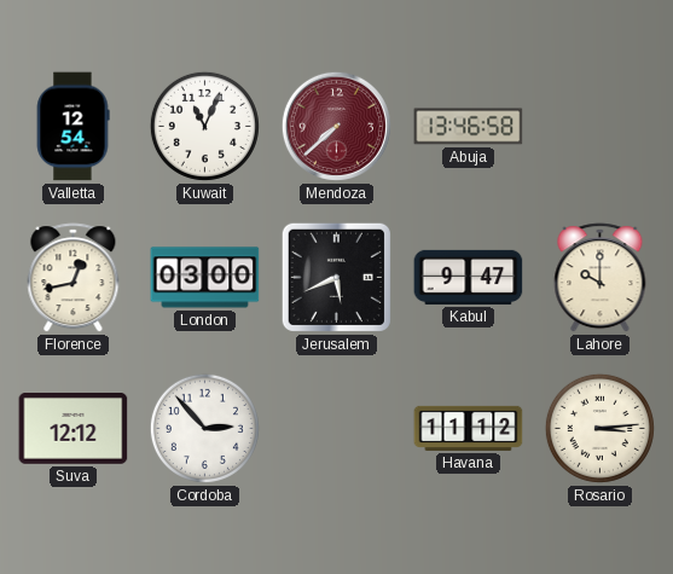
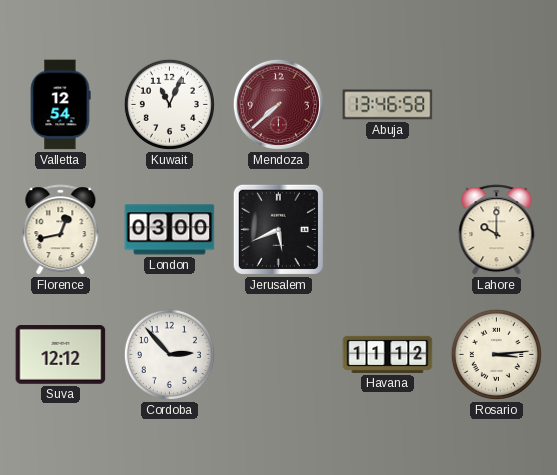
Kabul: 9:47 -> none
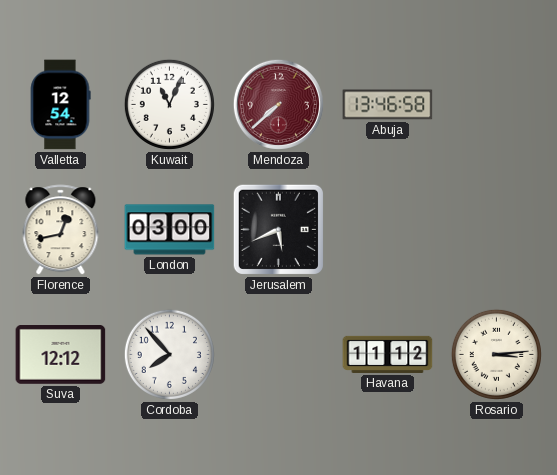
Lahore: 10:00 -> none
Cordoba: 2:53 -> 7:53
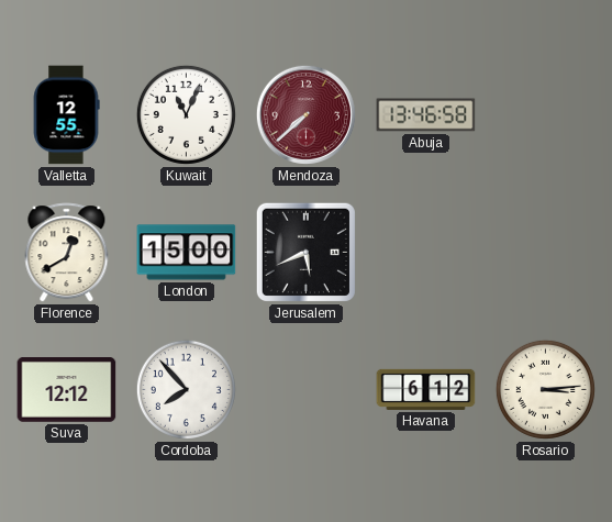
Valletta: 12:54 -> 12:55
Florence: 12:43 -> 12:40
London: 03:00 -> 15:00
Havana: 11:12 -> 6:12
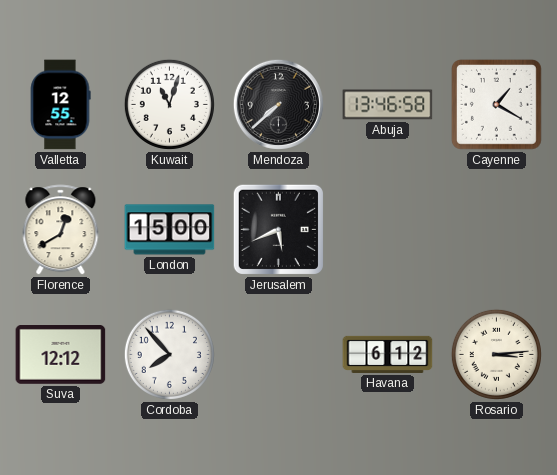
Kuwait: 11:04 -> 11:03
Mendoza dial: burgundy -> black
Cayenne: none -> 1:20
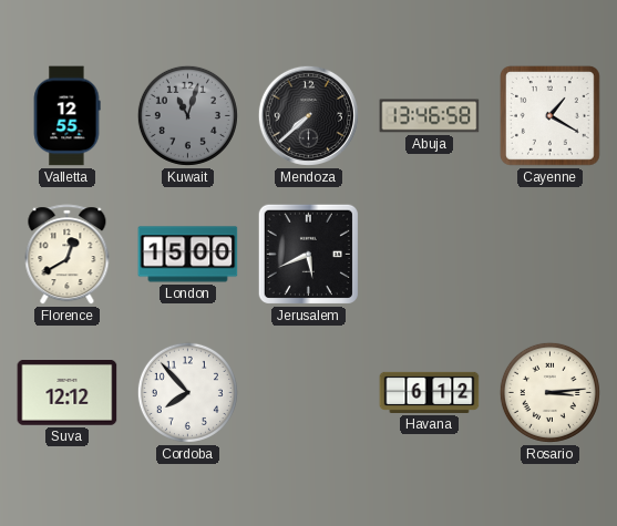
Kuwait dial: white -> grey
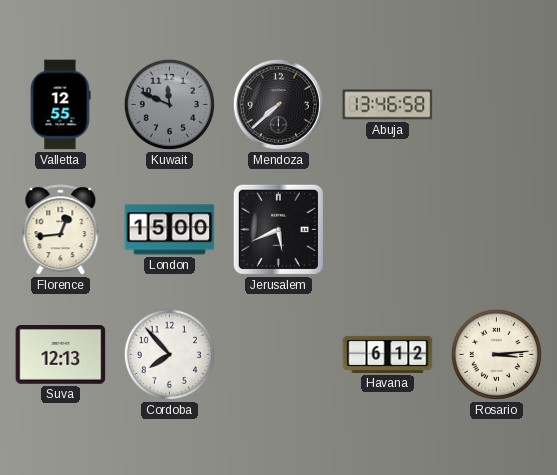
Kuwait: 11:03 -> 11:49
Cayenne: 1:20 -> none
Florence: 12:40 -> 12:44
Suva: 12:12 -> 12:13
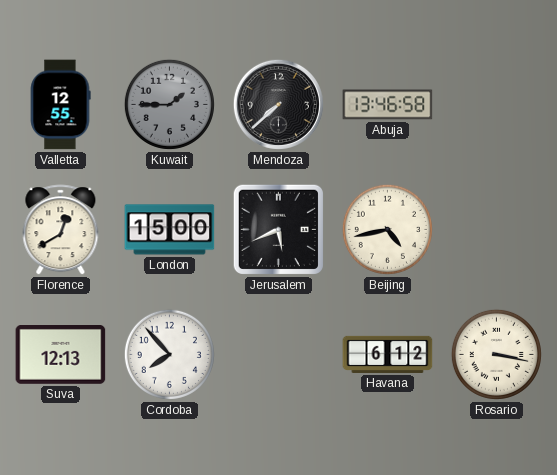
Kuwait: 11:49 -> 1:45
Florence: 12:44 -> 12:40
Beijing: none -> 4:43
Rosario: 3:14 -> 3:17
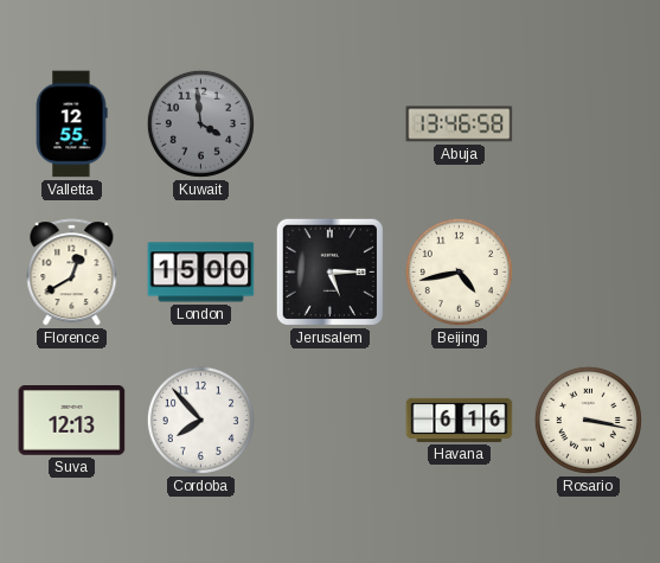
Kuwait: 1:45 -> 3:59
Mendoza: 7:38 -> none
Jerusalem: 5:41 -> 5:15
Havana: 6:12 -> 6:16
